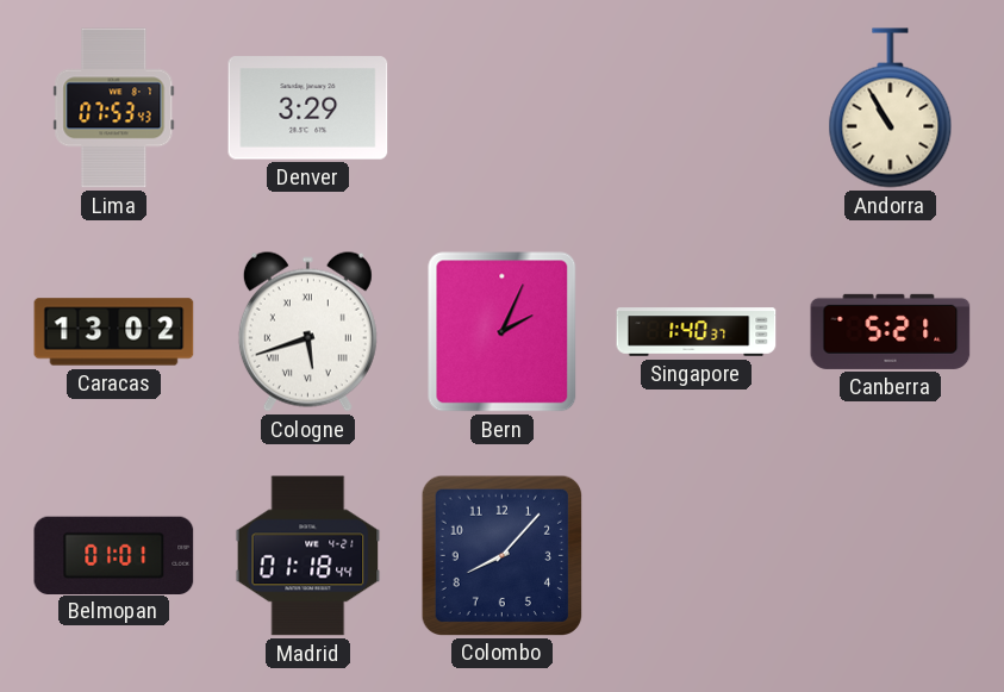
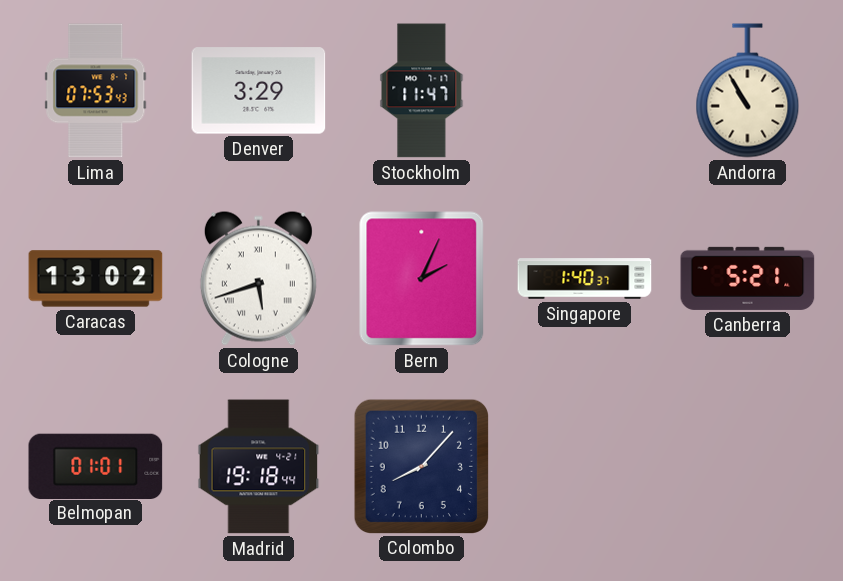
Stockholm: none -> 11:47
Madrid: 01:18 -> 19:18
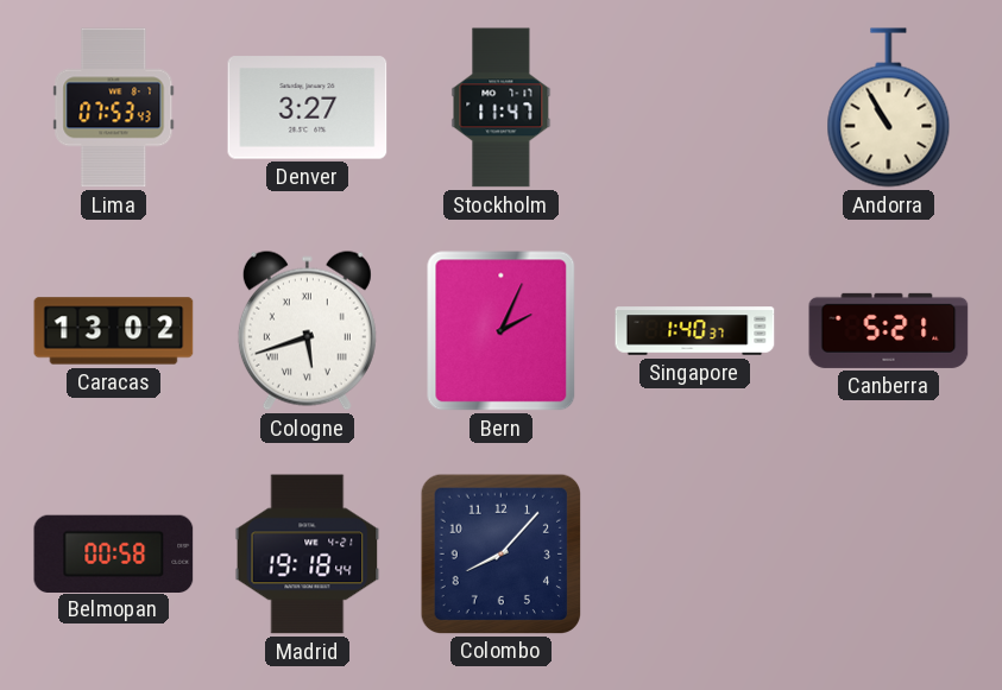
Denver: 3:29 -> 3:27
Belmopan: 01:01 -> 00:58
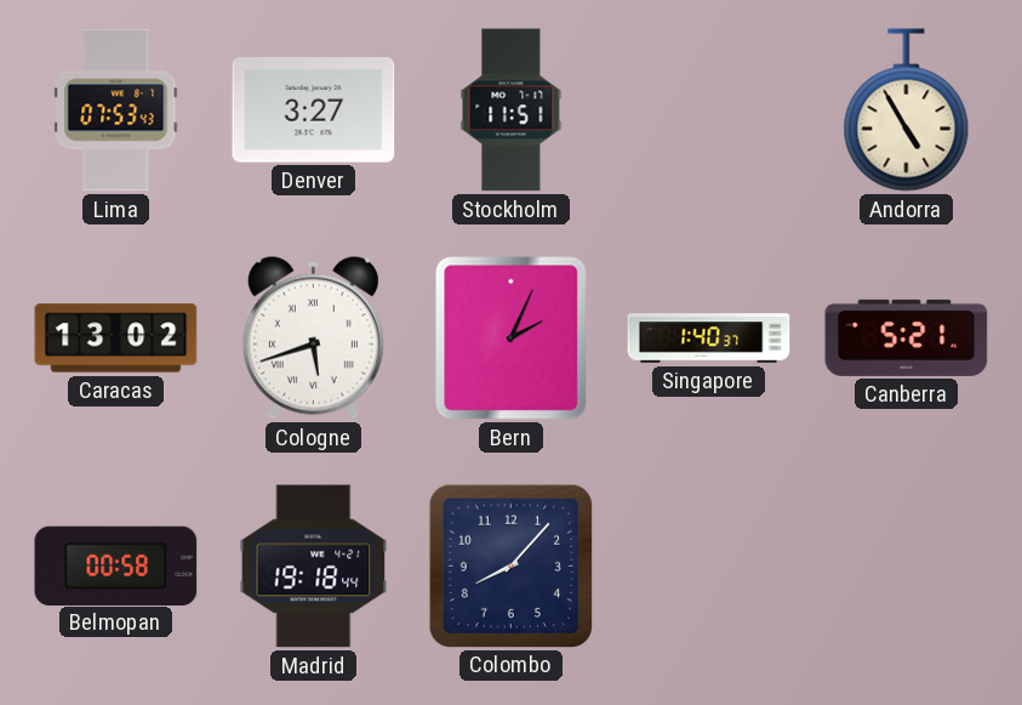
Stockholm: 11:47 -> 11:51
Andorra: 10:55 -> 4:55
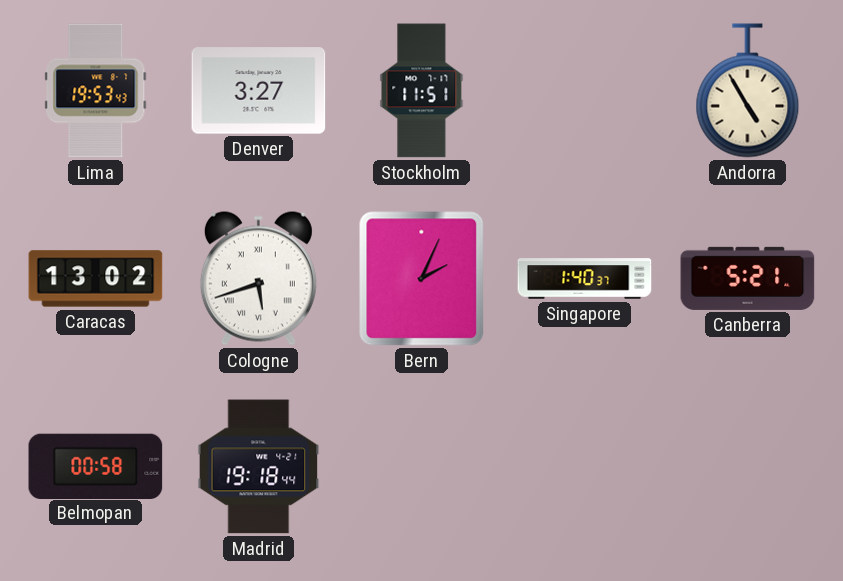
Lima: 07:53 -> 19:53
Colombo: 8:07 -> none
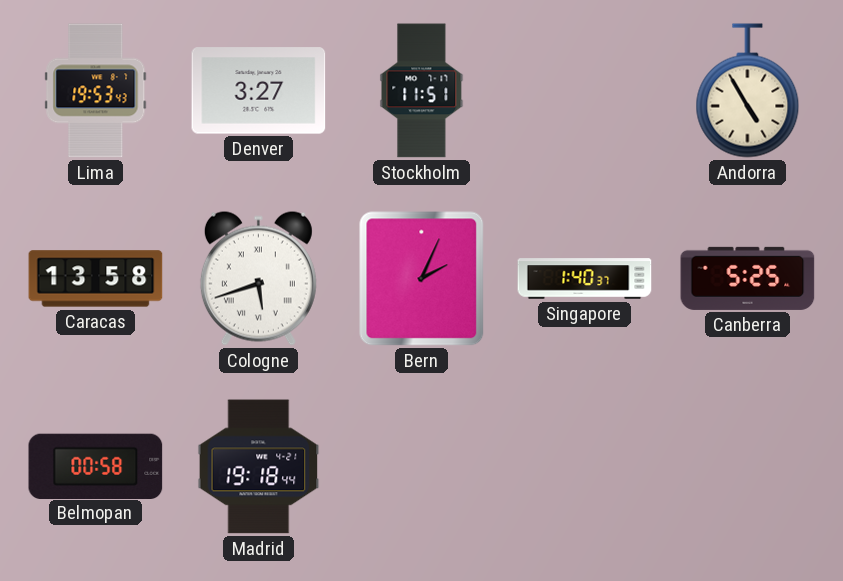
Caracas: 13:02 -> 13:58
Canberra: 5:21 -> 5:25
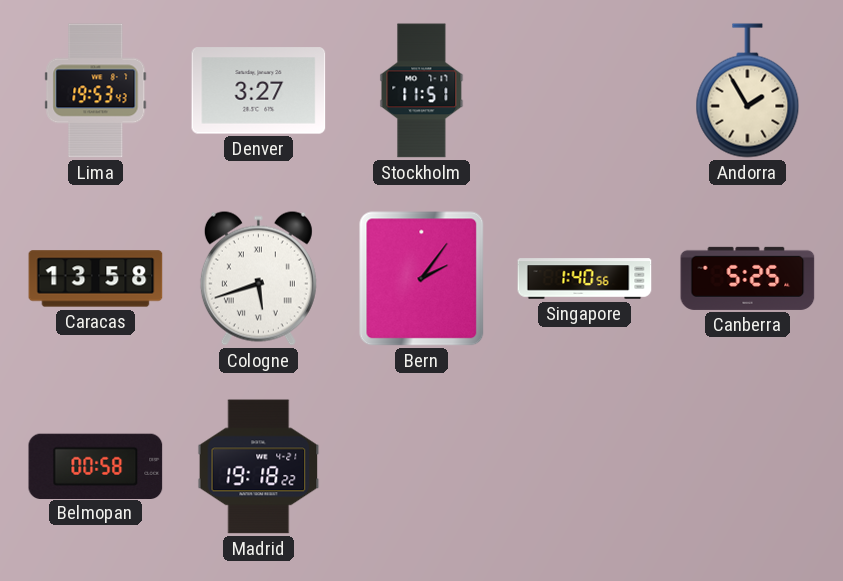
Andorra: 4:55 -> 1:55
Bern: 2:04 -> 2:06
Singapore: 1:40:37 -> 1:40:56
Madrid: 19:18:44 -> 19:18:22
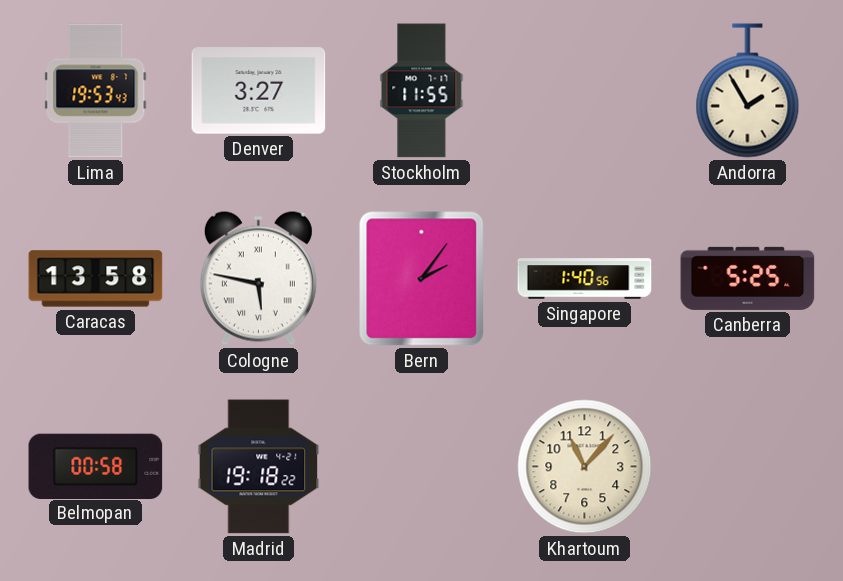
Stockholm: 11:51 -> 11:55
Cologne: 5:42 -> 5:47
Khartoum: none -> 11:07
